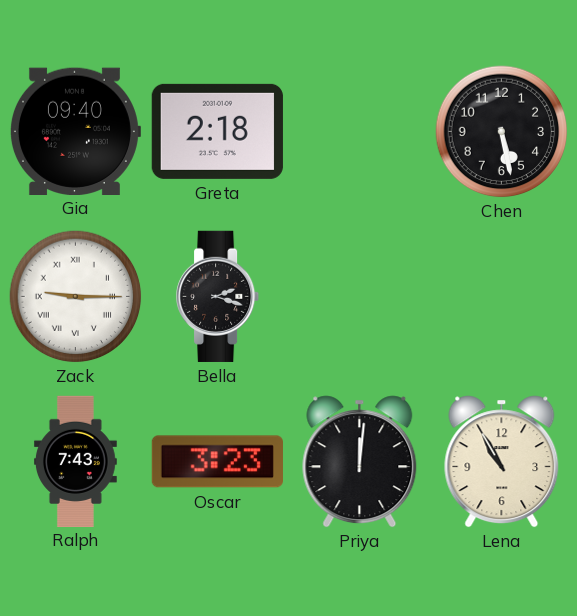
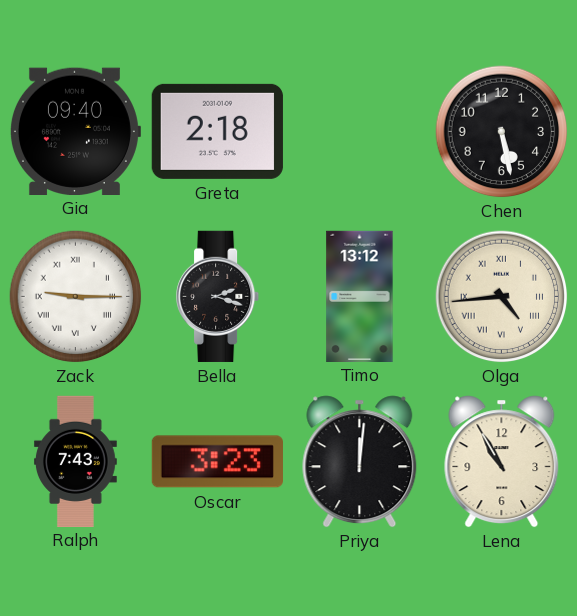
Timo: none -> 13:12
Olga: none -> 4:44
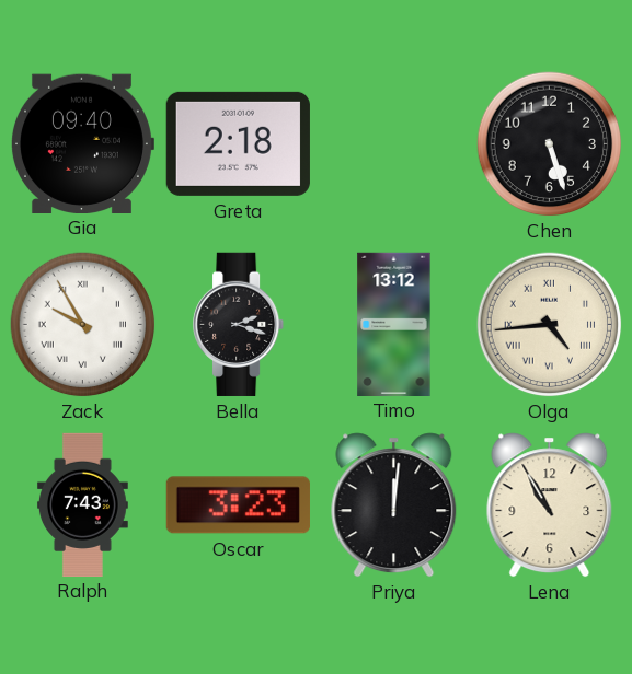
Chen: 5:28 -> 5:27
Zack: 9:15 -> 9:55
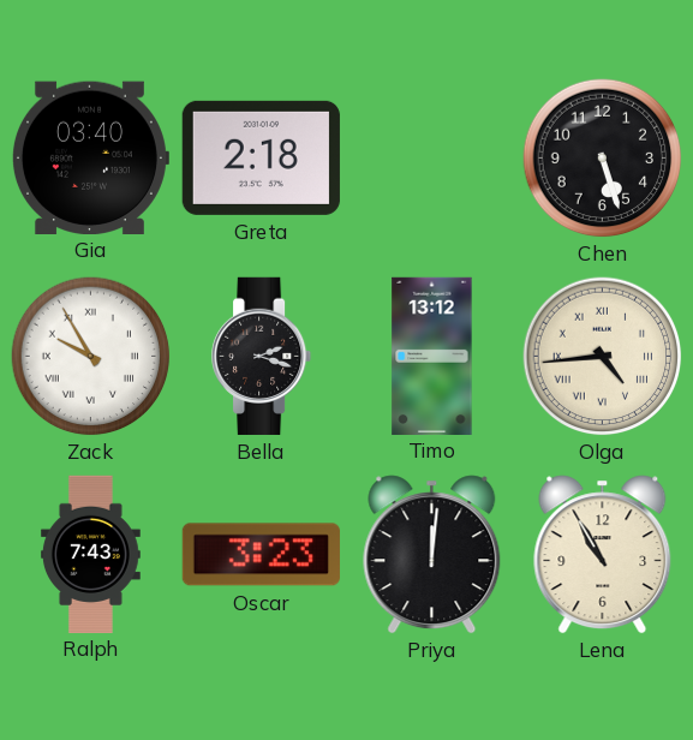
Gia: 09:40 -> 03:40
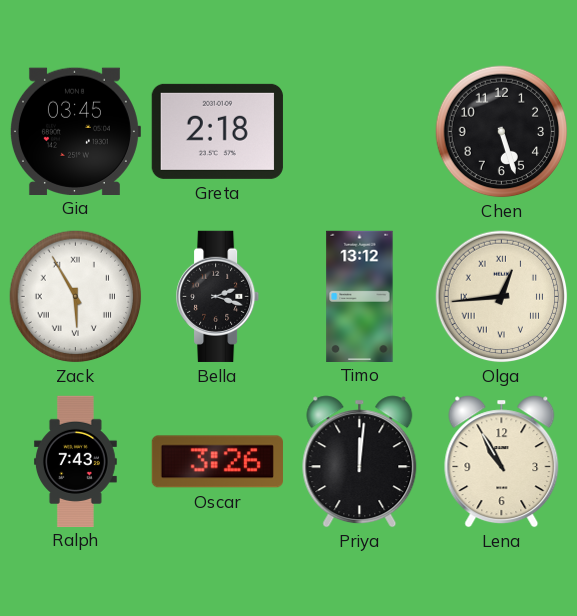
Gia: 03:40 -> 03:45
Zack: 9:55 -> 5:55
Olga: 4:44 -> 12:44
Oscar: 3:23 -> 3:26
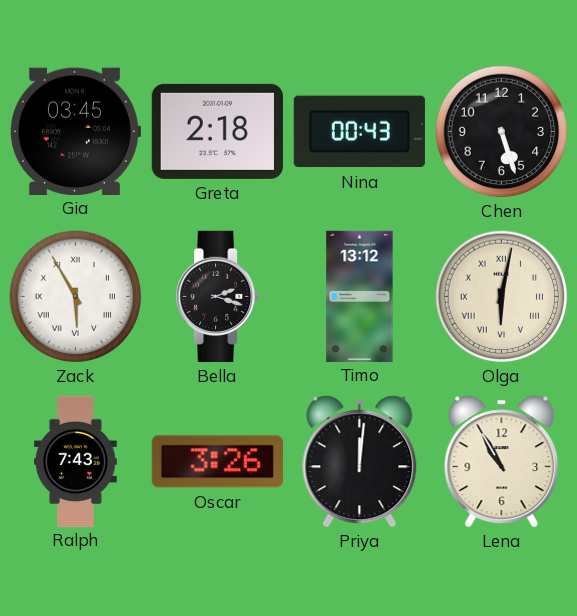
Nina: none -> 00:43
Olga: 12:44 -> 6:02
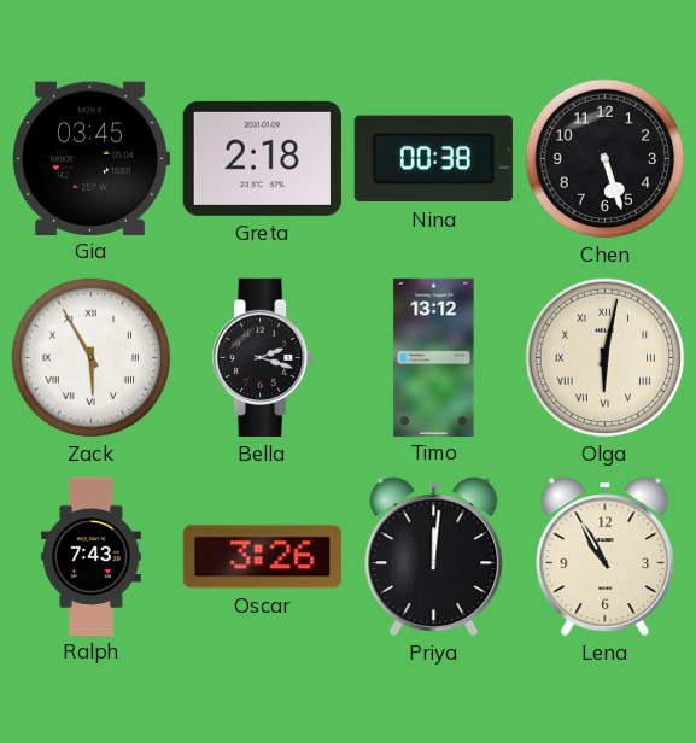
Nina: 00:43 -> 00:38
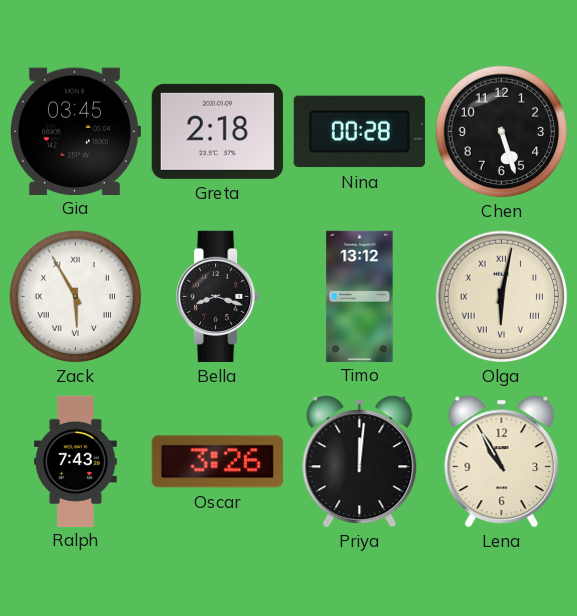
Nina: 00:38 -> 00:28
Bella: 2:18 -> 8:18
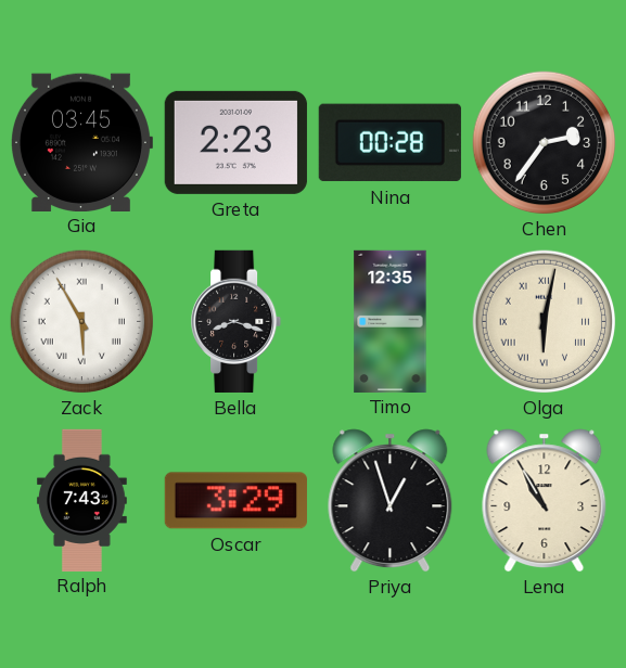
Greta: 2:18 -> 2:23
Chen: 5:27 -> 2:36
Timo: 13:12 -> 12:35
Oscar: 3:26 -> 3:29
Priya: 12:01 -> 12:57
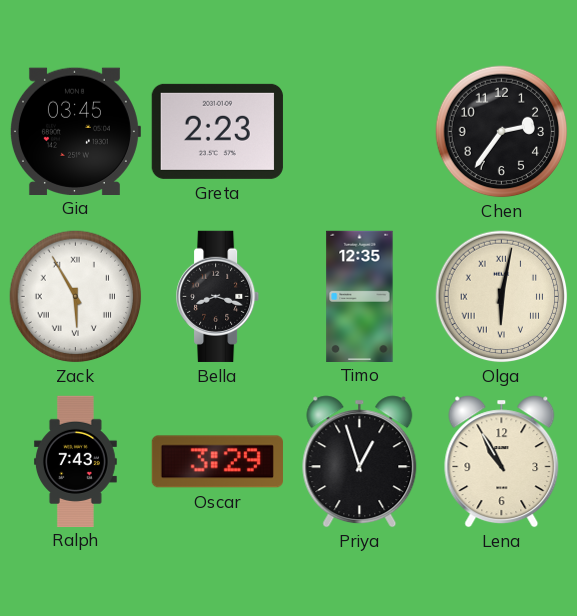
Nina: 00:28 -> none
